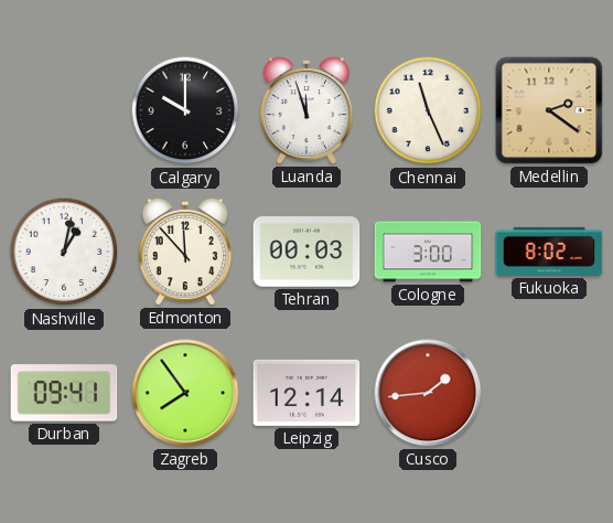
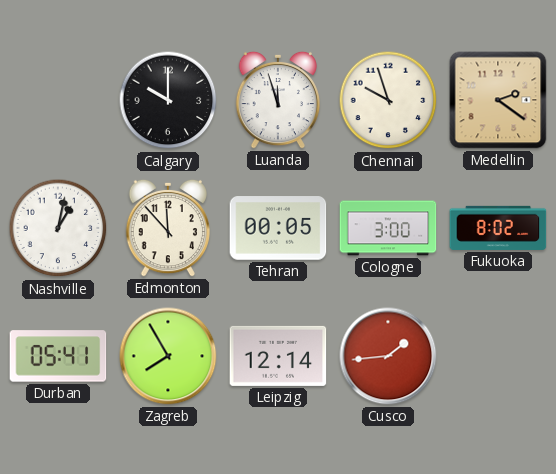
Chennai: 11:26 -> 9:57
Tehran: 00:03 -> 00:05
Durban: 09:41 -> 05:41
Zagreb: 7:54 -> 7:55
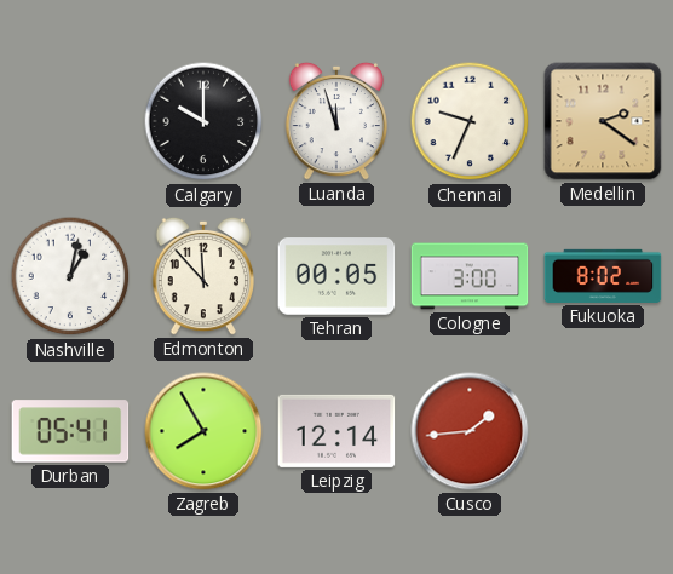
Chennai: 9:57 -> 9:34
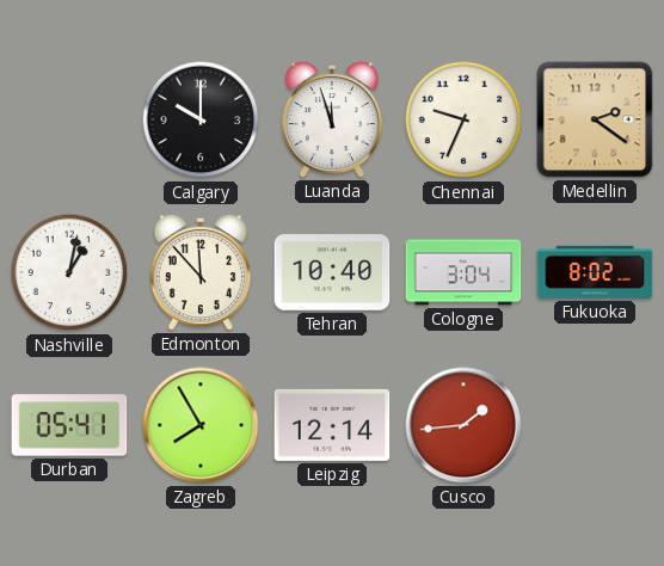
Tehran: 00:05 -> 10:40
Cologne: 3:00 -> 3:04
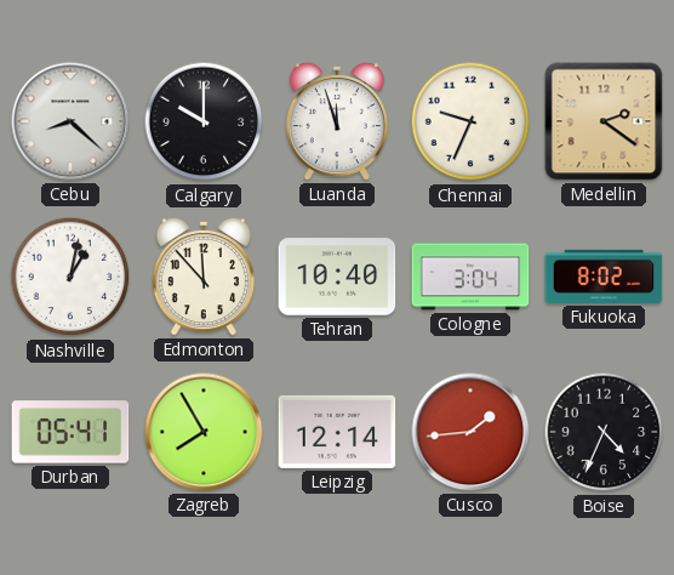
Cebu: none -> 8:22
Boise: none -> 4:34
